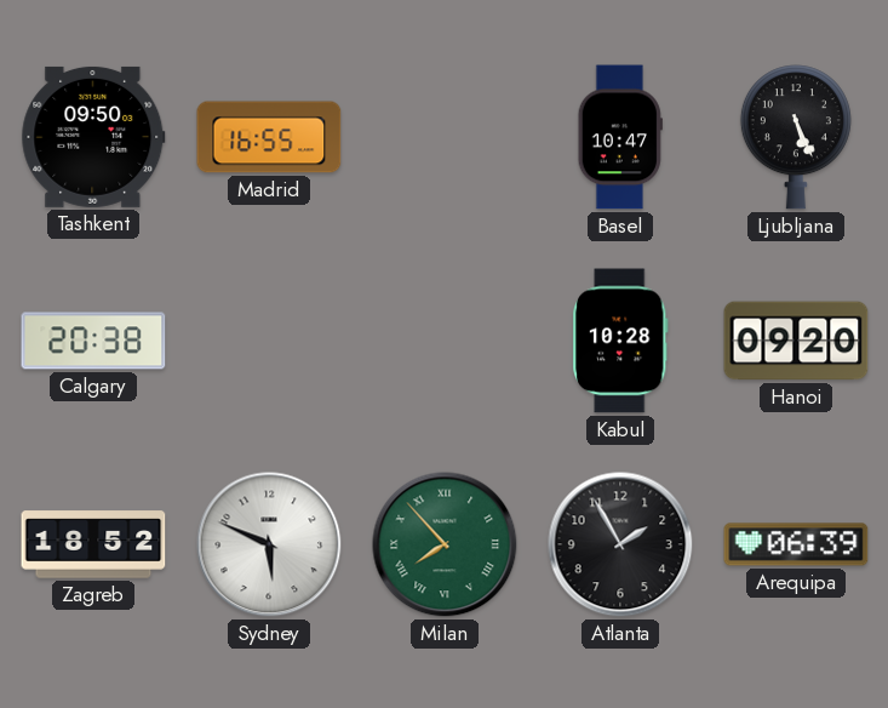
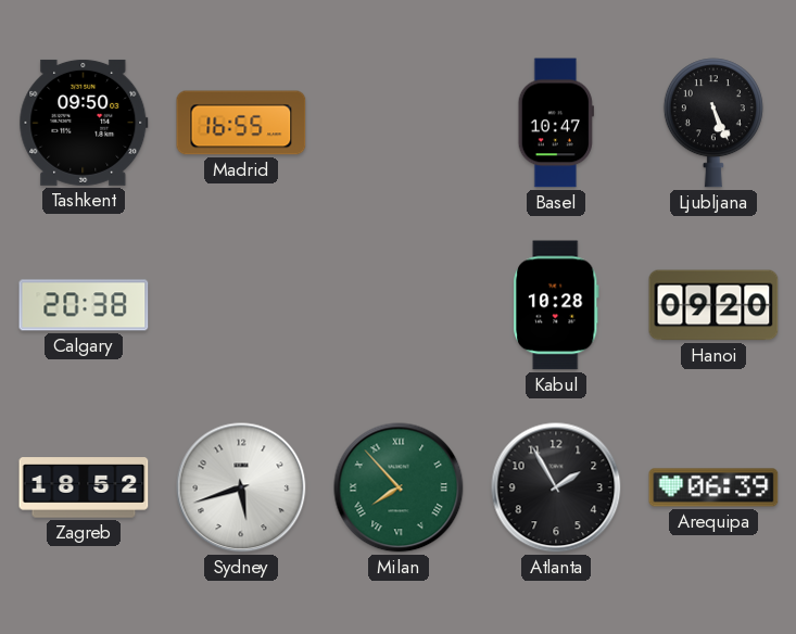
Sydney: 5:49 -> 5:42
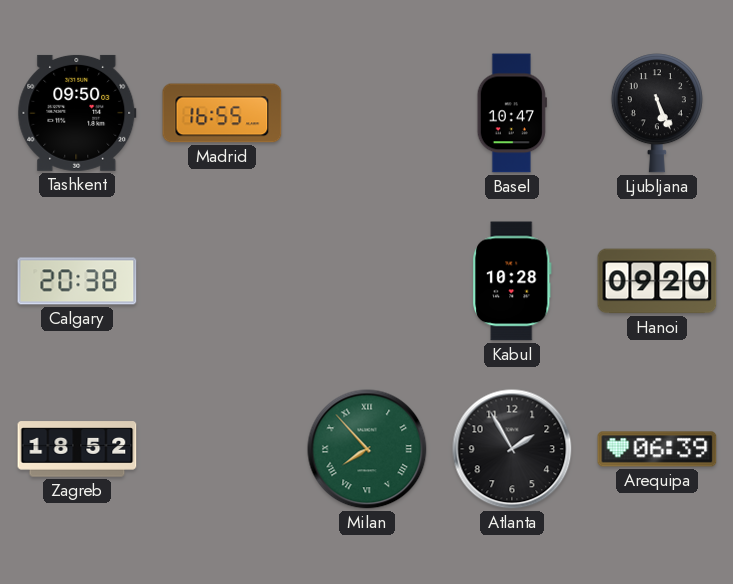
Sydney: 5:42 -> none
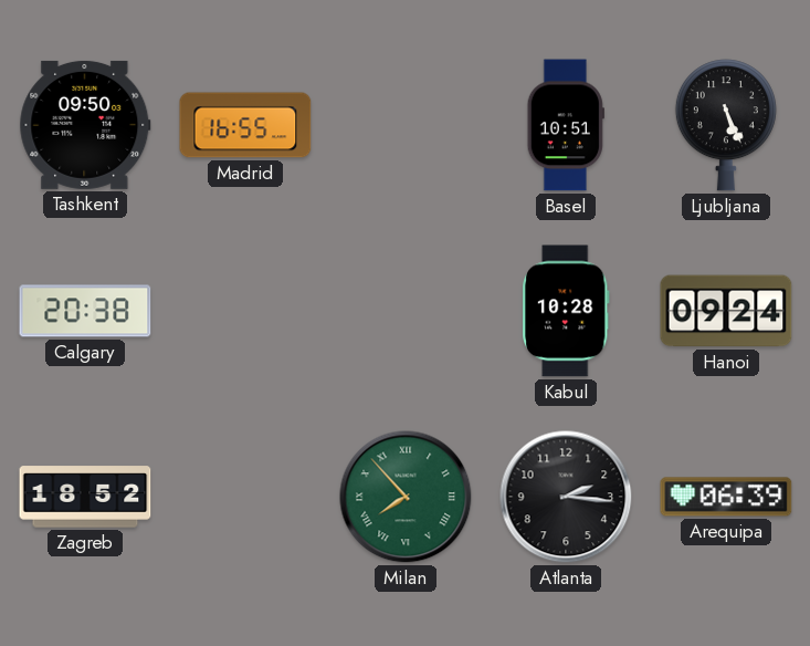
Basel: 10:47 -> 10:51
Hanoi: 09:20 -> 09:24
Atlanta: 1:55 -> 2:16
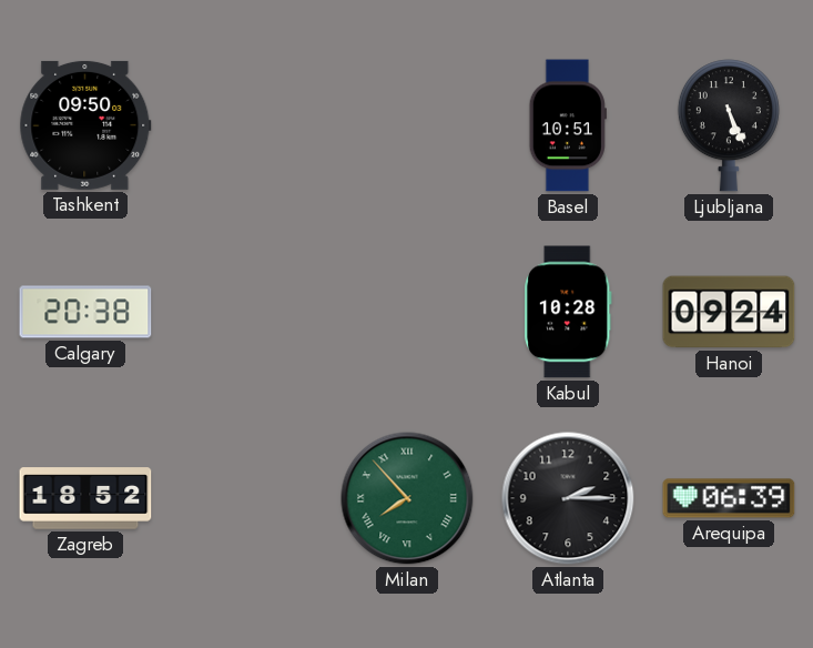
Madrid: 16:55 -> none
Atlanta: 2:16 -> 2:15
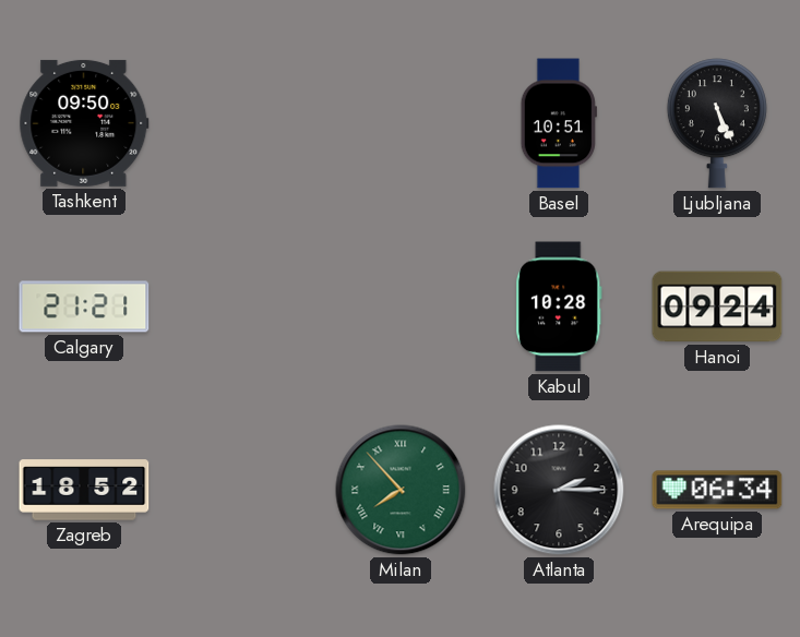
Calgary: 20:38 -> 21:21
Arequipa: 06:39 -> 06:34
